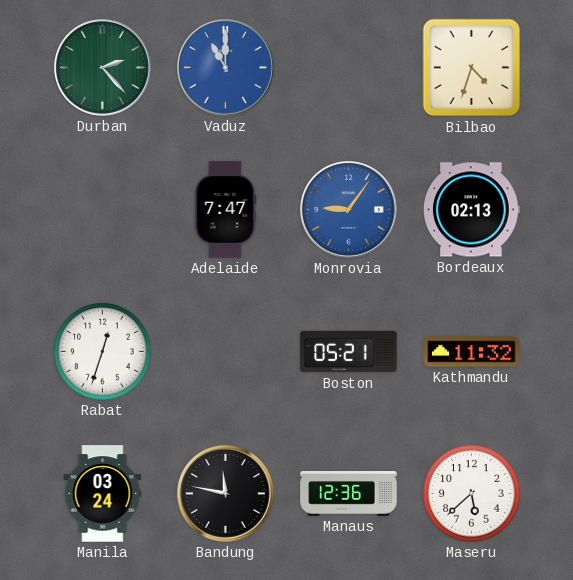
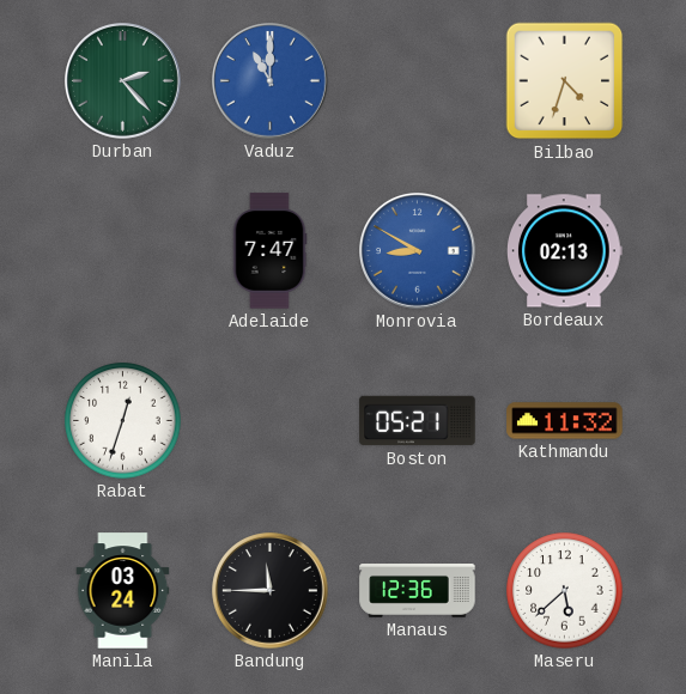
Monrovia: 9:06 -> 8:50
Bandung: 11:47 -> 11:45
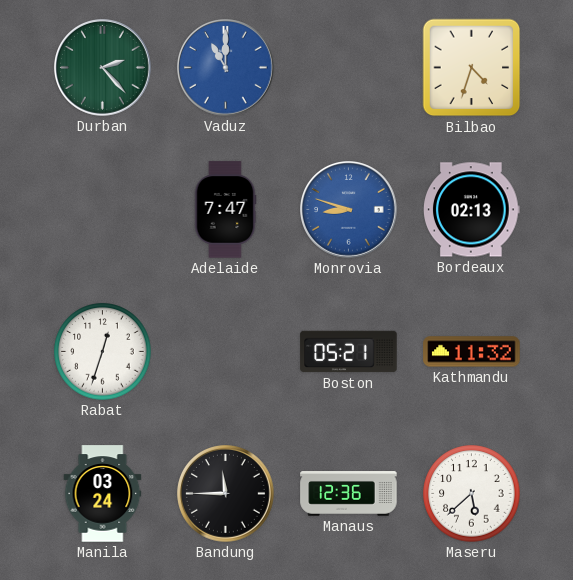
Monrovia: 8:50 -> 8:48
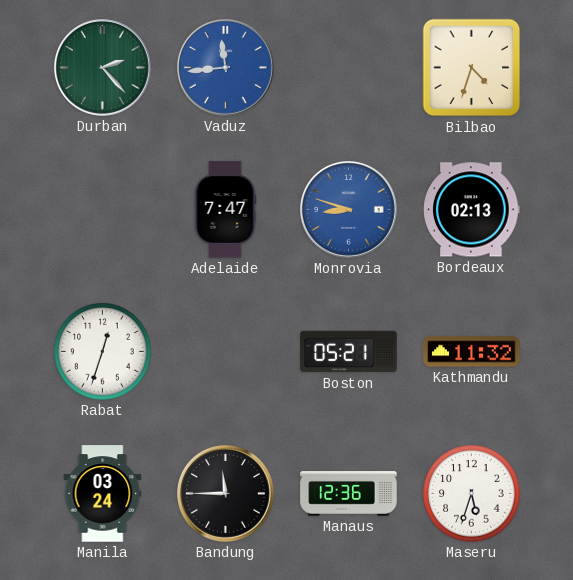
Vaduz: 11:00 -> 11:44
Maseru: 5:38 -> 5:33
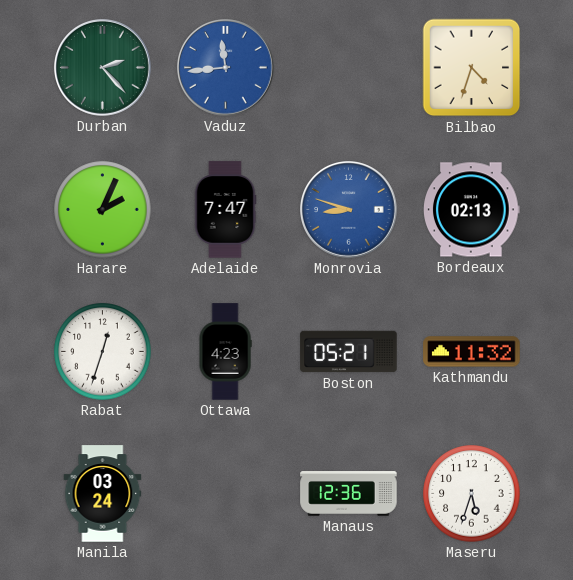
Harare: none -> 2:04
Ottawa: none -> 4:23
Bandung: 11:45 -> none
